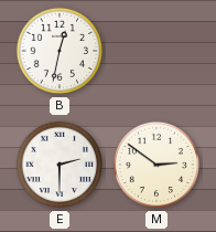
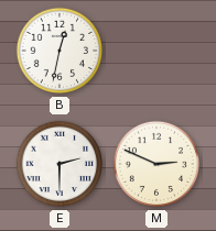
M: 2:51 -> 2:49
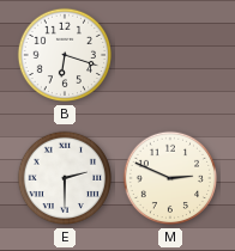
B: 12:32 -> 6:18
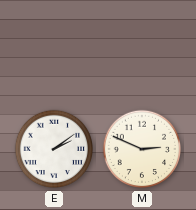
B: 6:18 -> none
E: 2:30 -> 2:09
